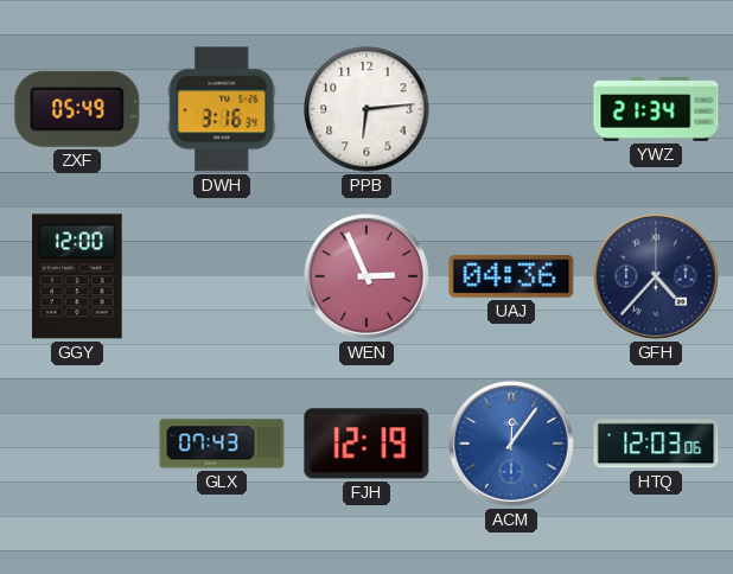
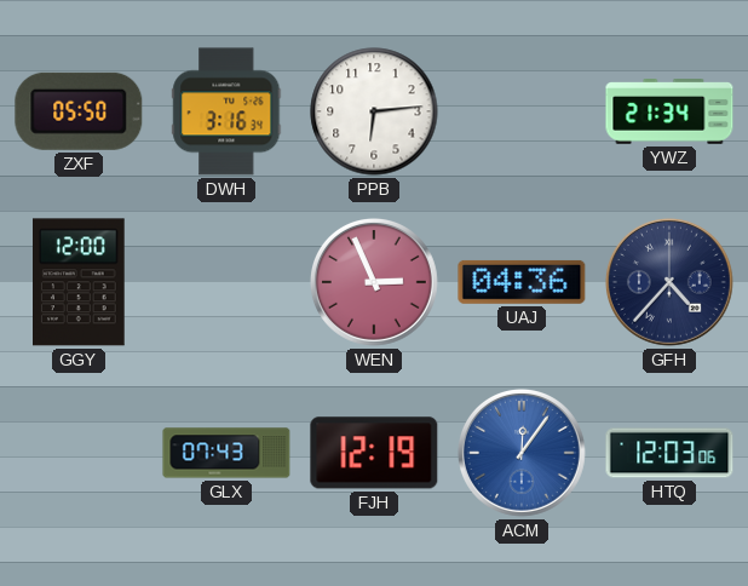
ZXF: 05:49 -> 05:50
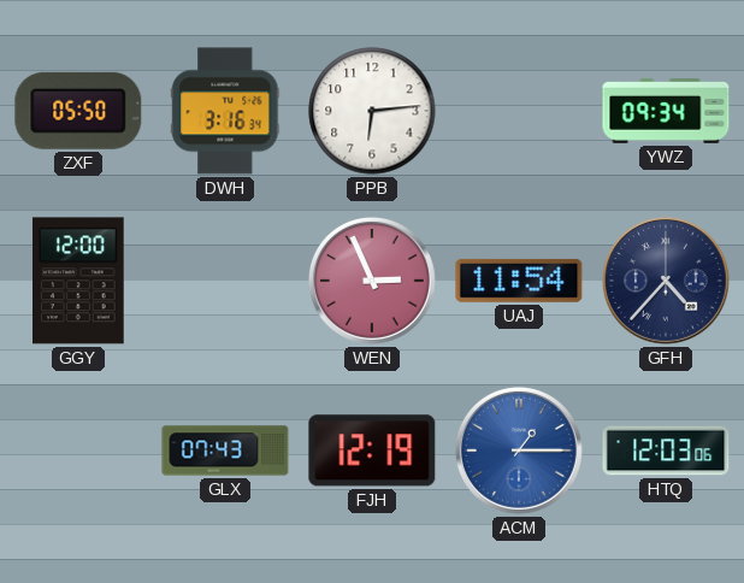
YWZ: 21:34 -> 09:34
UAJ: 04:36 -> 11:54
ACM: 12:06 -> 1:15
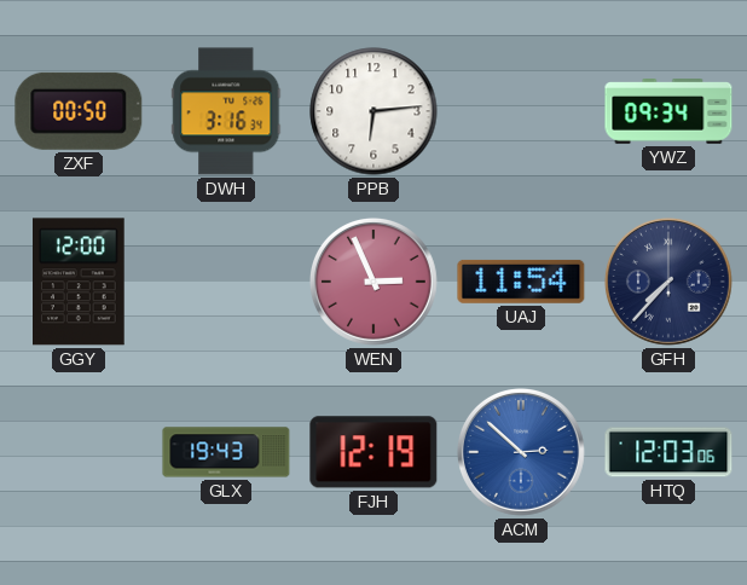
ZXF: 05:50 -> 00:50
GFH: 4:37 -> 7:37
GLX: 07:43 -> 19:43
ACM: 1:15 -> 2:52
